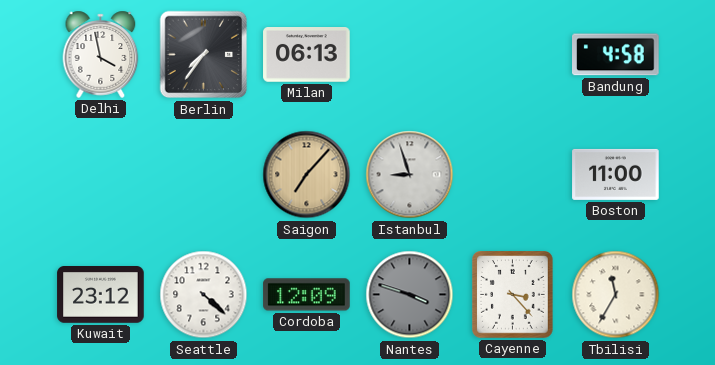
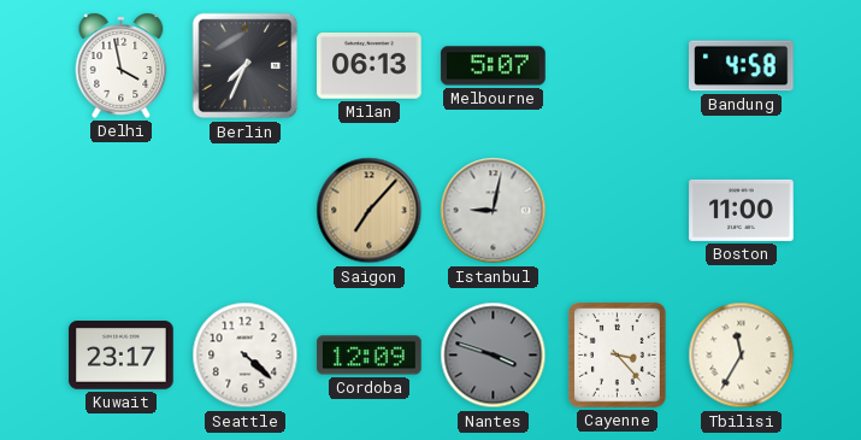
Berlin: 7:36 -> 7:34
Melbourne: none -> 5:07
Istanbul: 8:57 -> 9:02
Kuwait: 23:12 -> 23:17
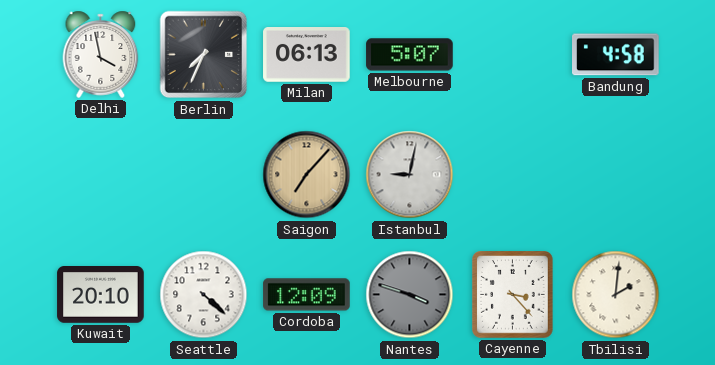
Boston: 11:00 -> none
Kuwait: 23:17 -> 20:10
Tbilisi: 11:35 -> 2:01
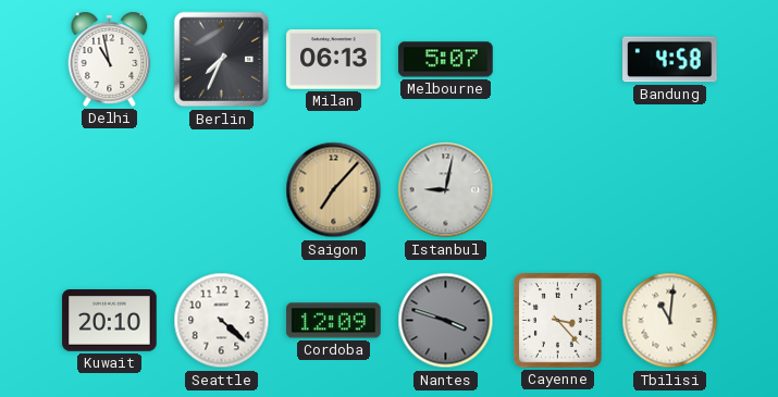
Delhi: 3:58 -> 10:58
Tbilisi: 2:01 -> 11:01
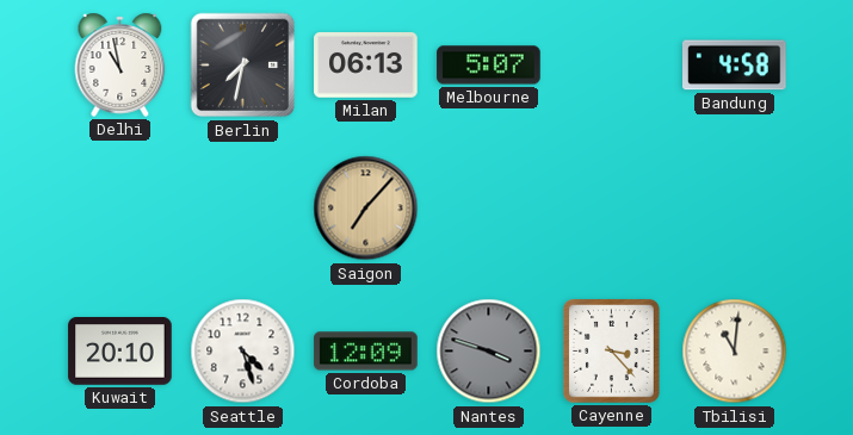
Berlin: 7:34 -> 7:32
Istanbul: 9:02 -> none
Seattle: 4:22 -> 4:27
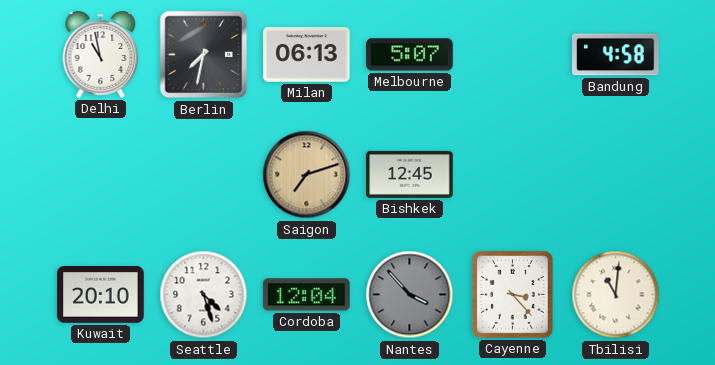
Saigon: 7:07 -> 7:12
Bishkek: none -> 12:45
Cordoba: 12:09 -> 12:04
Nantes: 3:48 -> 3:53
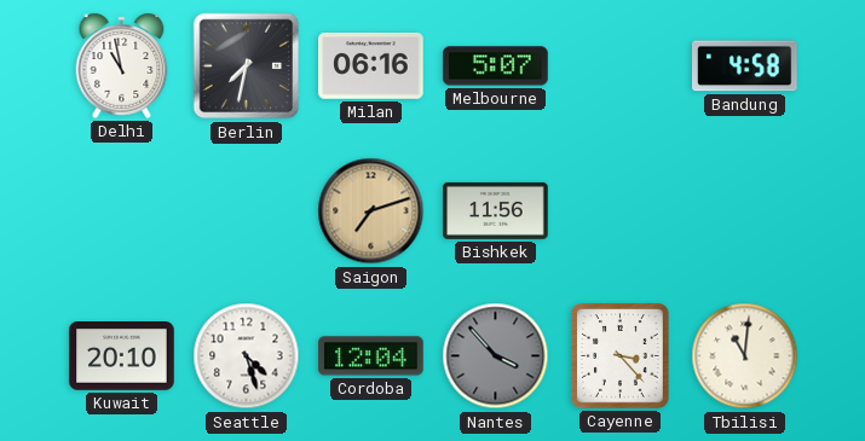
Milan: 06:13 -> 06:16
Bishkek: 12:45 -> 11:56
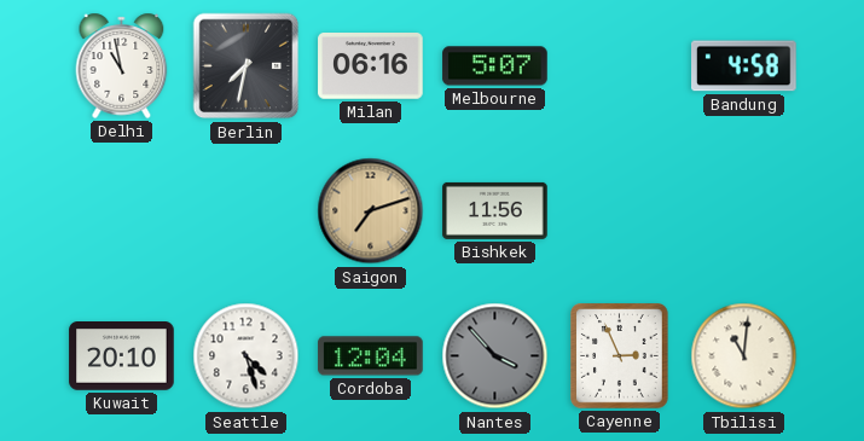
Cayenne: 3:23 -> 2:56
